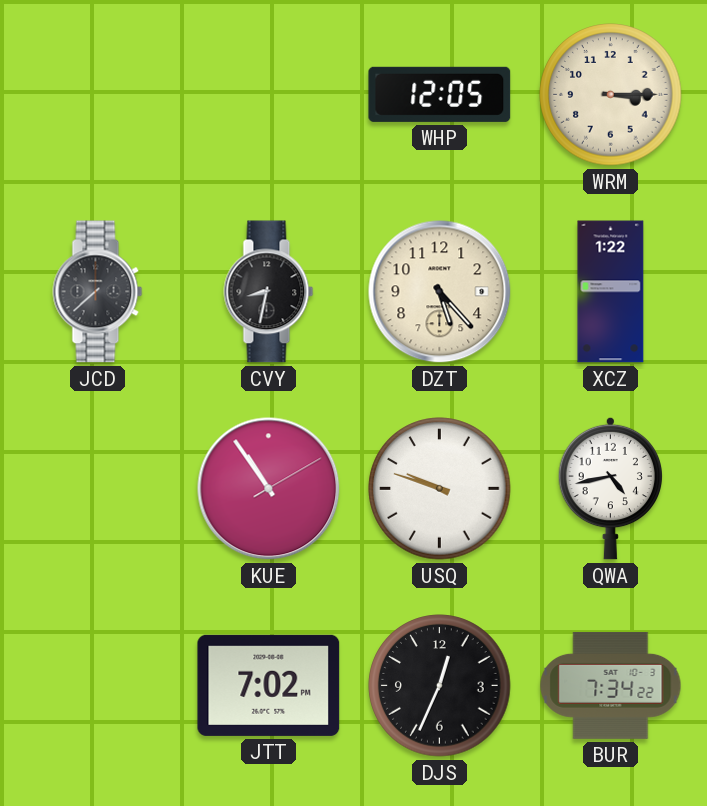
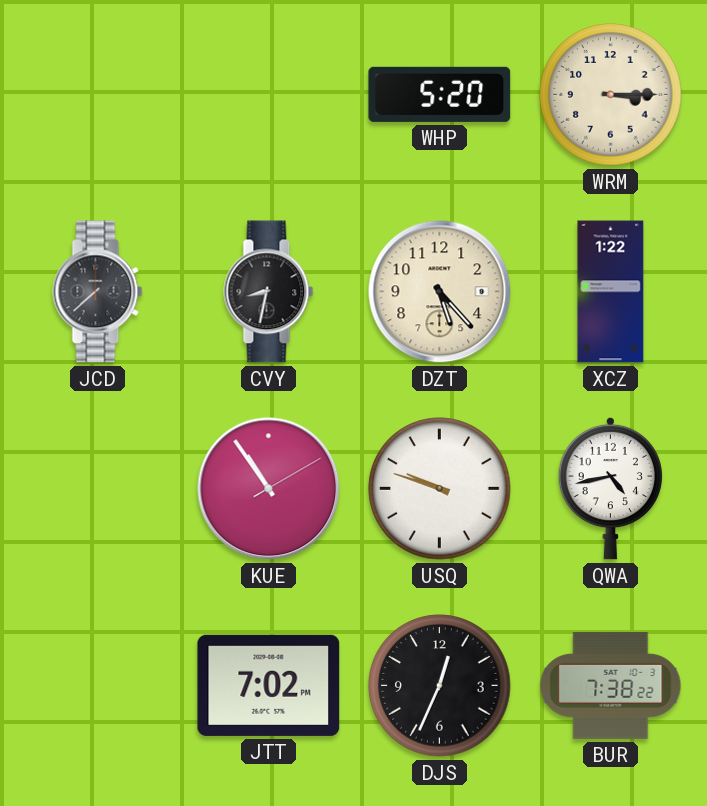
WHP: 12:05 -> 5:20
BUR: 7:34 -> 7:38
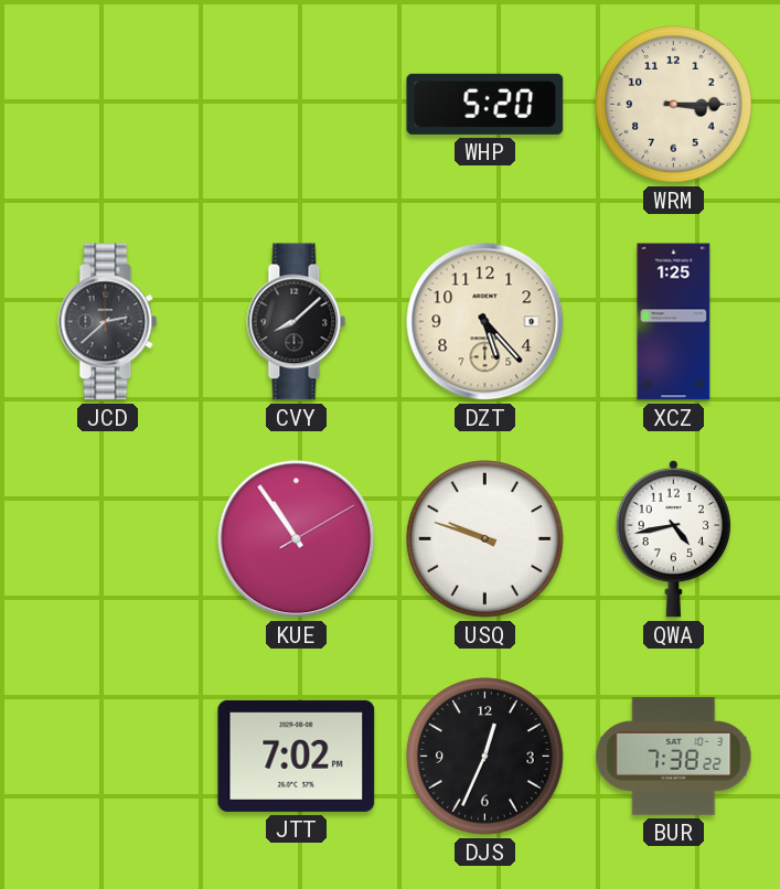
JCD: 7:38 -> 2:38
CVY: 8:32 -> 8:08
XCZ: 1:22 -> 1:25
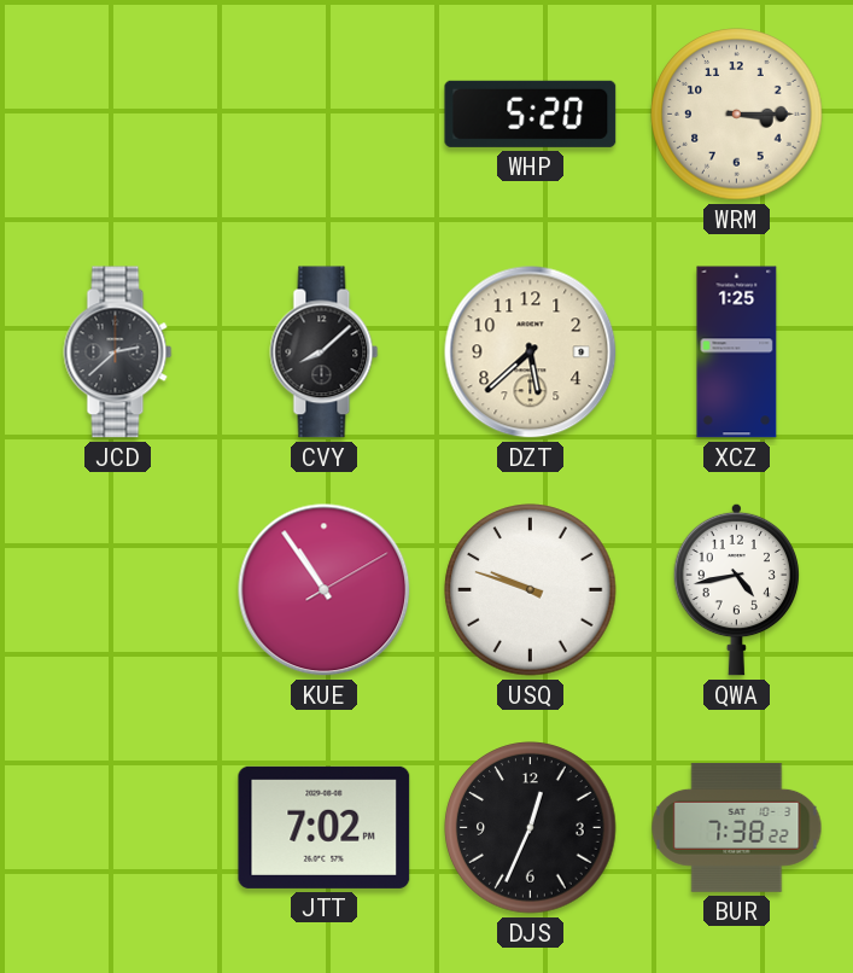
DZT: 5:23 -> 5:38
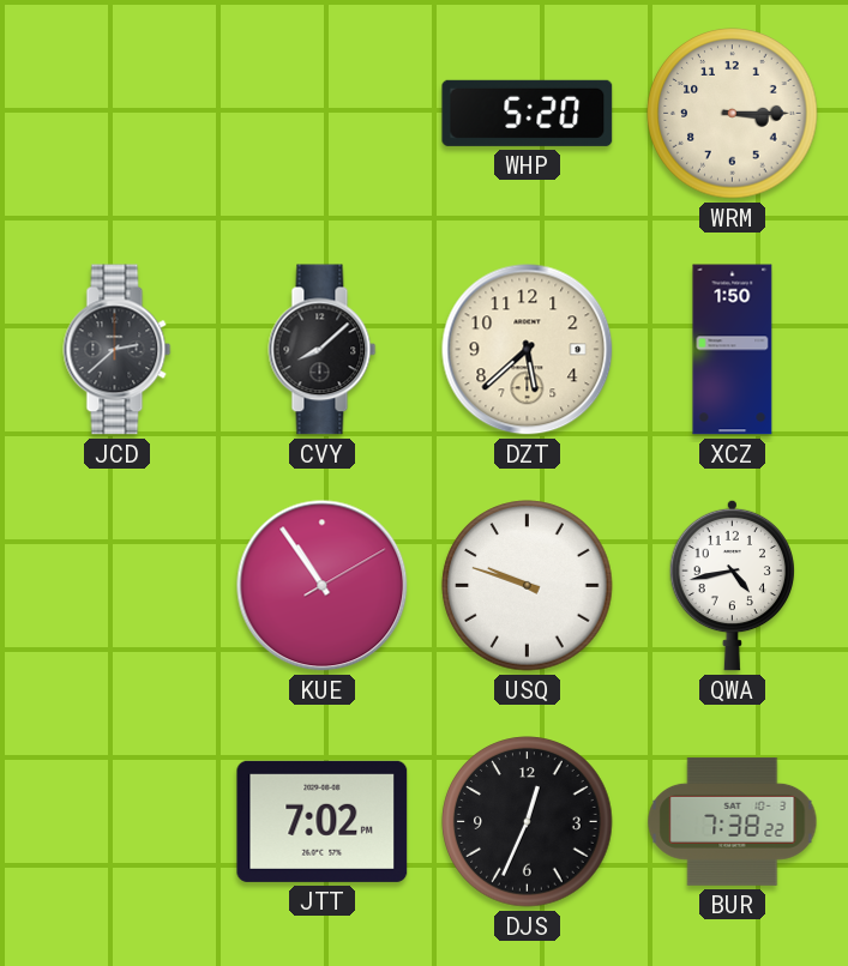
XCZ: 1:25 -> 1:50
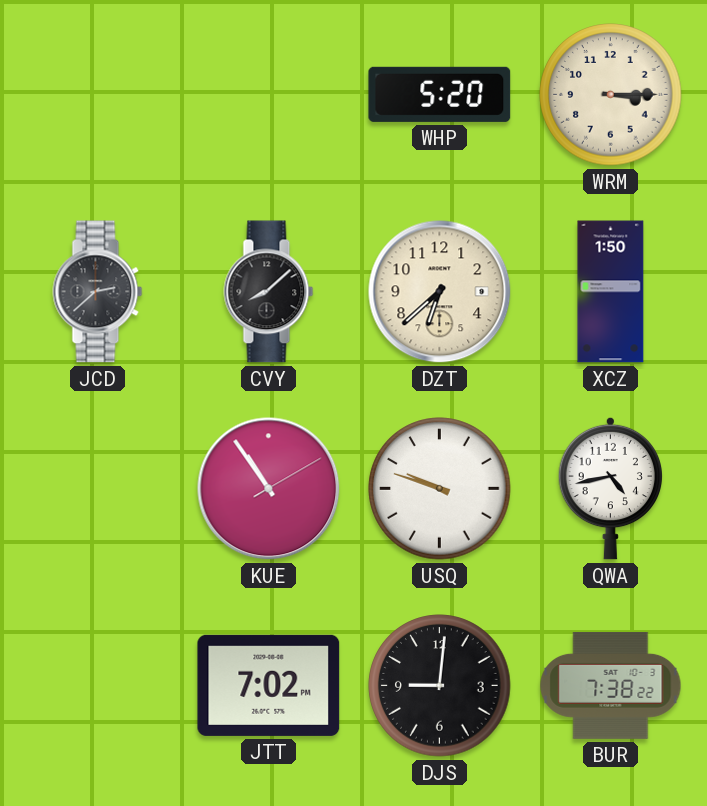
DZT: 5:38 -> 6:38
DJS: 12:34 -> 9:01
